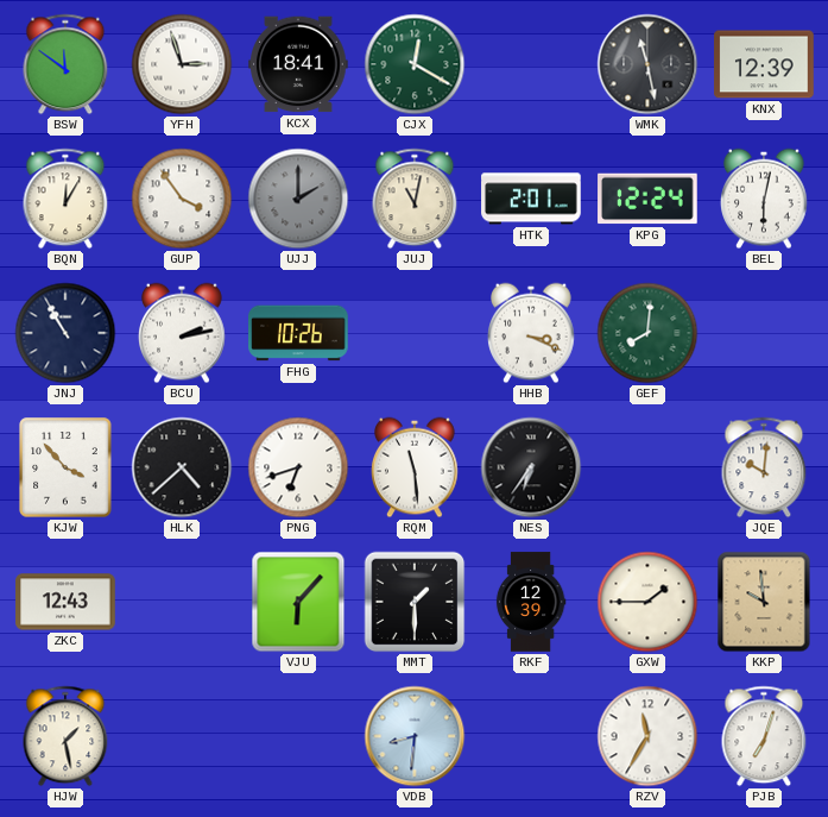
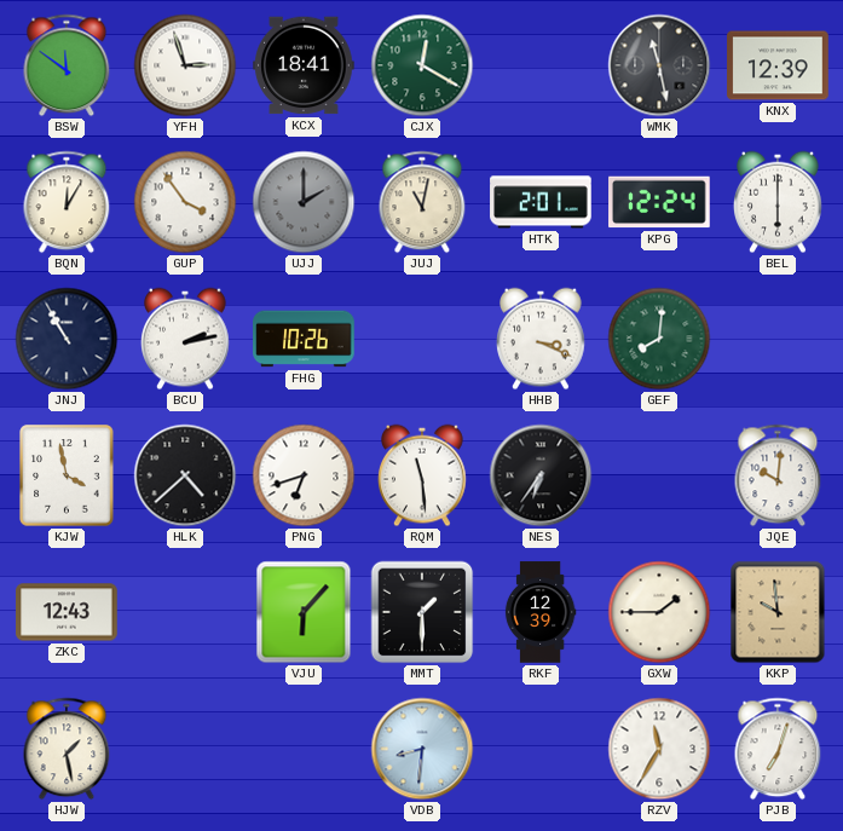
BEL: 6:02 -> 6:00
KJW: 3:53 -> 3:58
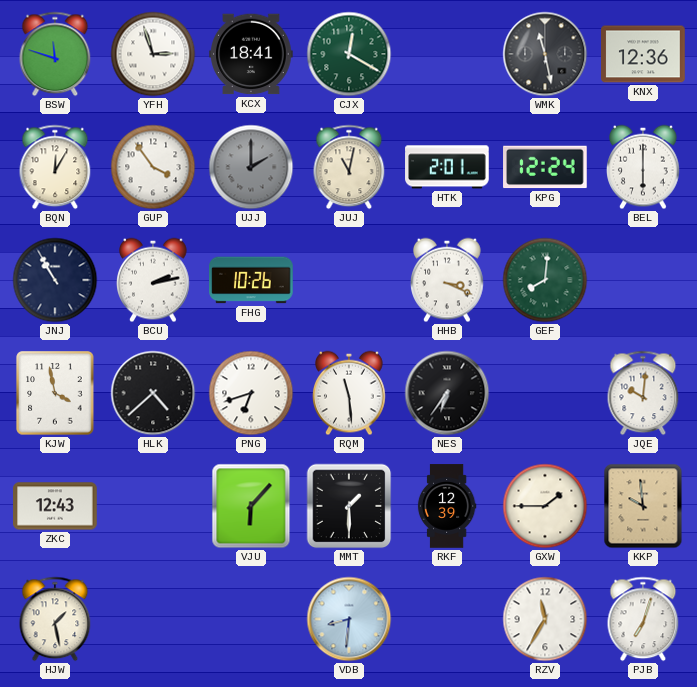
BSW: 11:51 -> 11:48
KNX: 12:39 -> 12:36
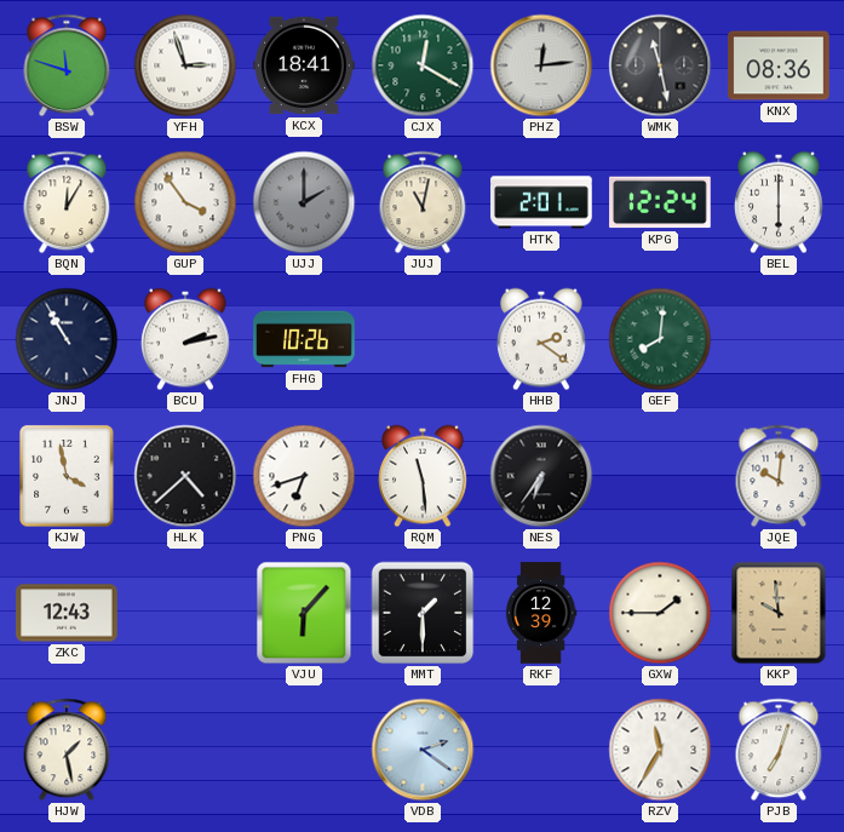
PHZ: none -> 12:14
KNX: 12:36 -> 08:36
HHB: 3:19 -> 2:21
VDB: 8:31 -> 2:21
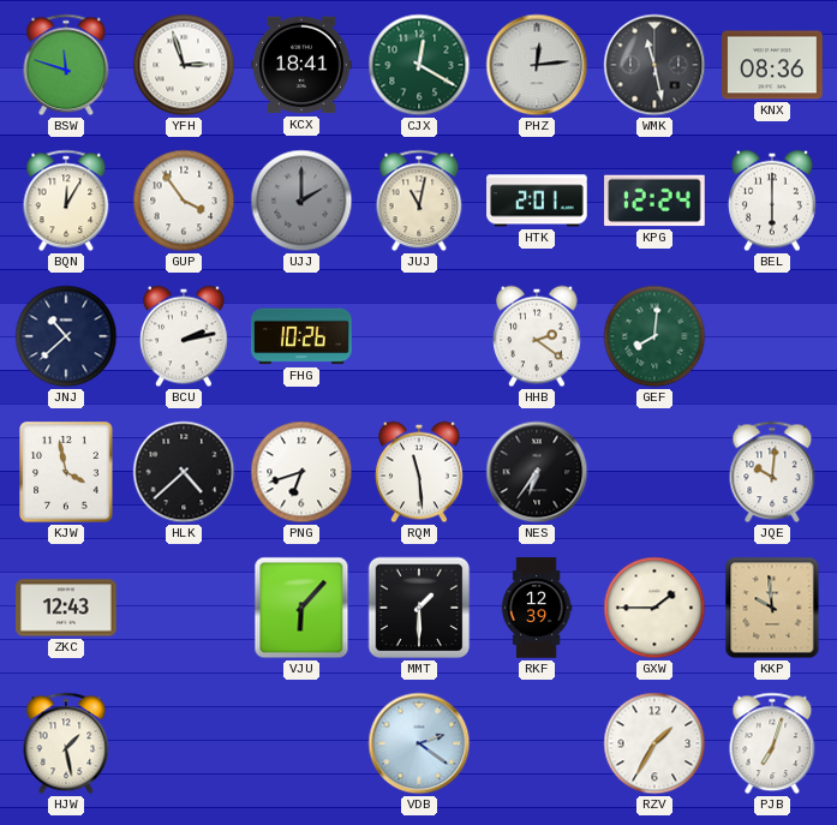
JNJ: 10:55 -> 10:38
RZV: 11:35 -> 1:35
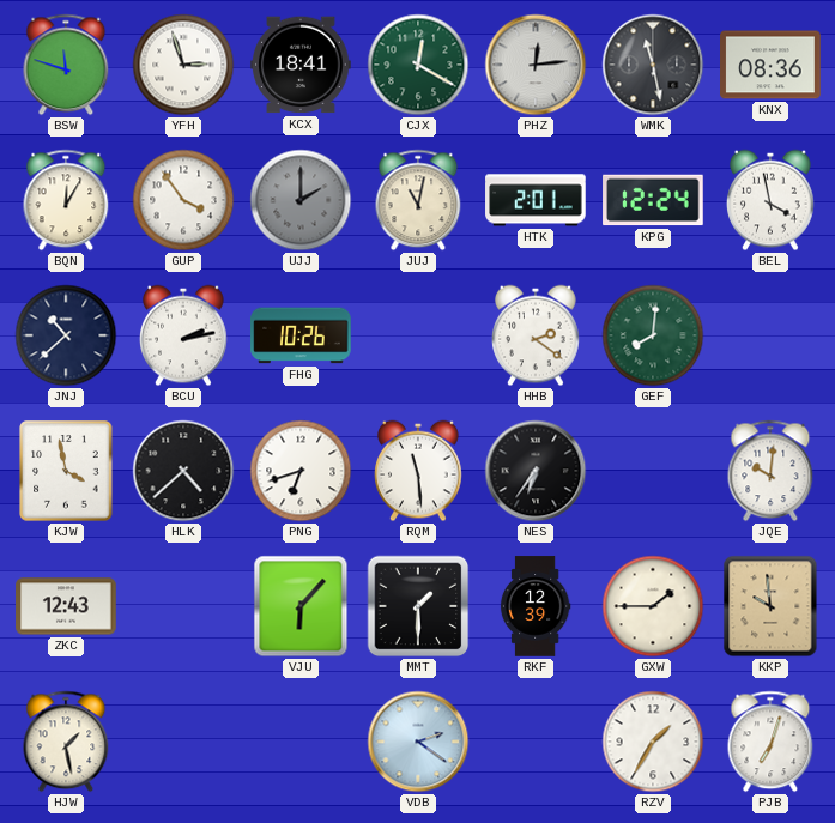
BEL: 6:00 -> 3:58
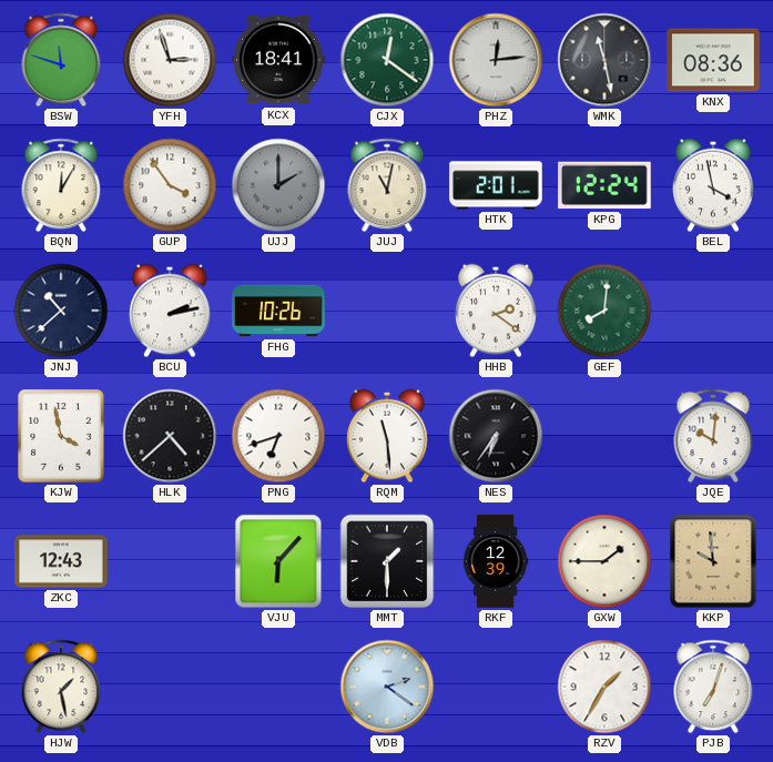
CJX: 12:20 -> 12:21
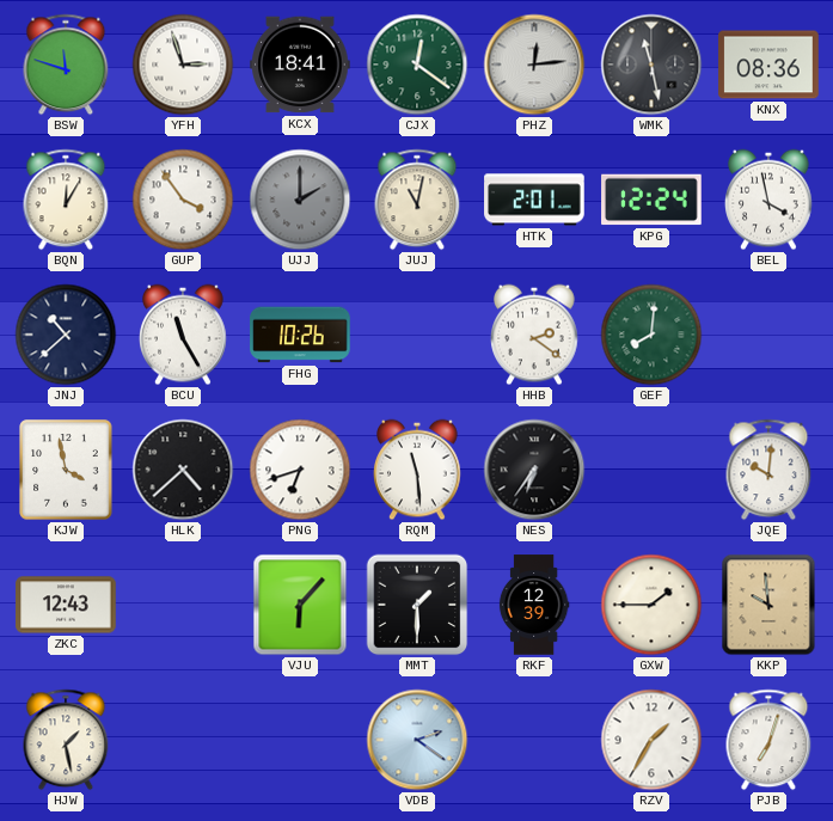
BCU: 2:13 -> 11:25
